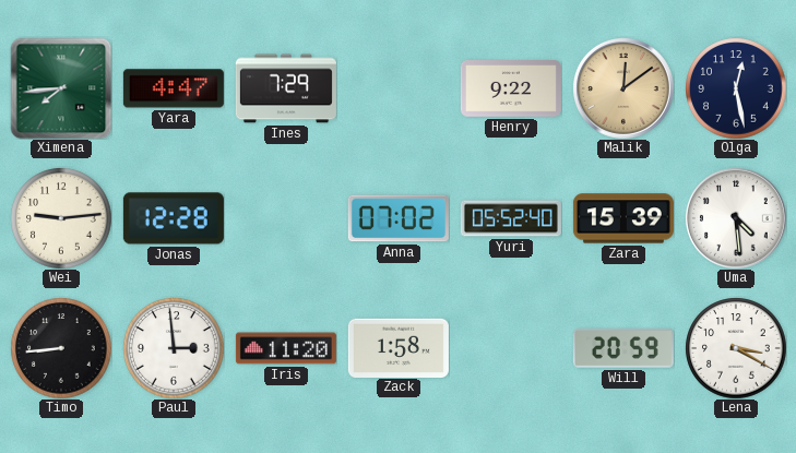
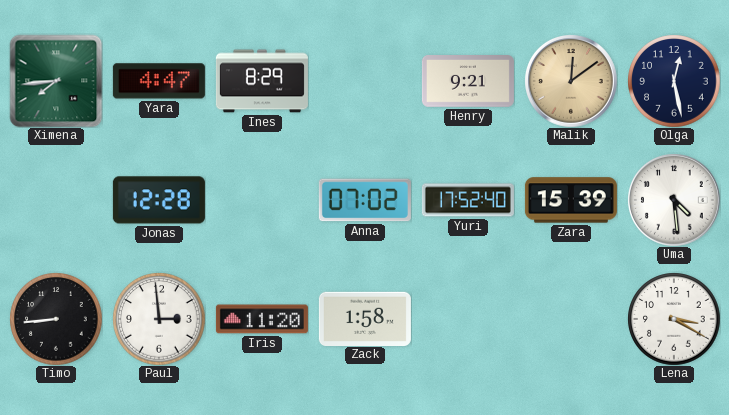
Ines: 7:29 -> 8:29
Henry: 9:22 -> 9:21
Wei: 9:14 -> none
Yuri: 05:52 -> 17:52
Will: 20:59 -> none
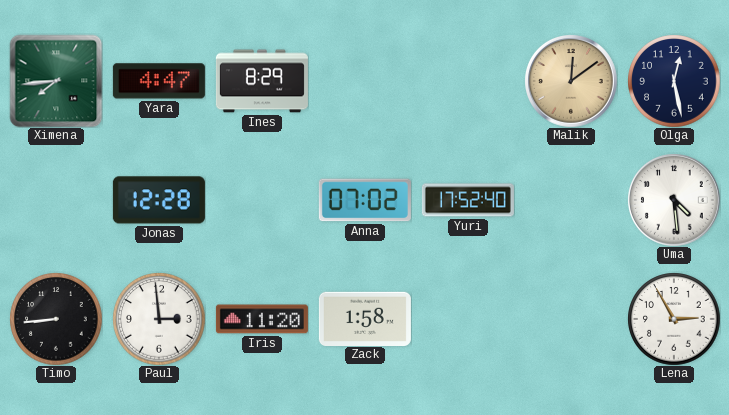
Henry: 9:21 -> none
Zara: 15:39 -> none
Lena: 3:20 -> 2:55
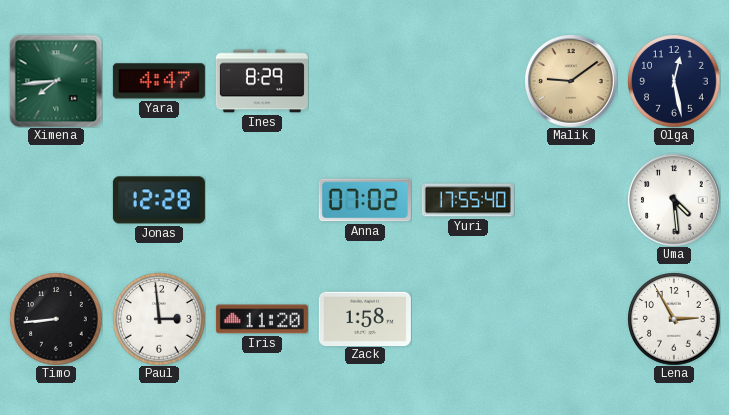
Malik: 12:09 -> 9:09
Yuri: 17:52 -> 17:55
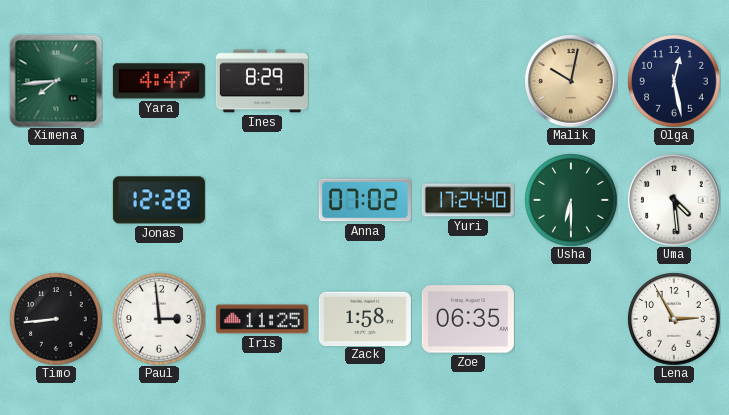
Malik: 9:09 -> 10:02
Yuri: 17:55 -> 17:24
Usha: none -> 6:30
Iris: 11:20 -> 11:25
Zoe: none -> 06:35
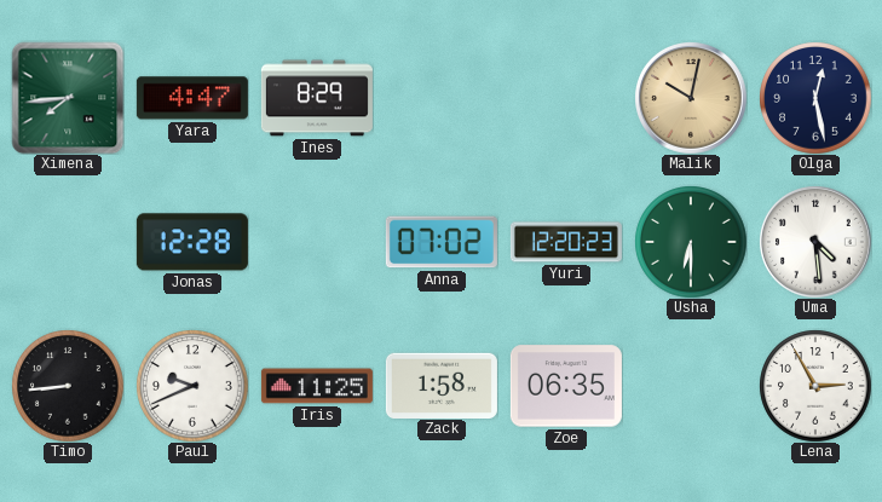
Yuri: 17:24 -> 12:20
Paul: 2:59 -> 9:41
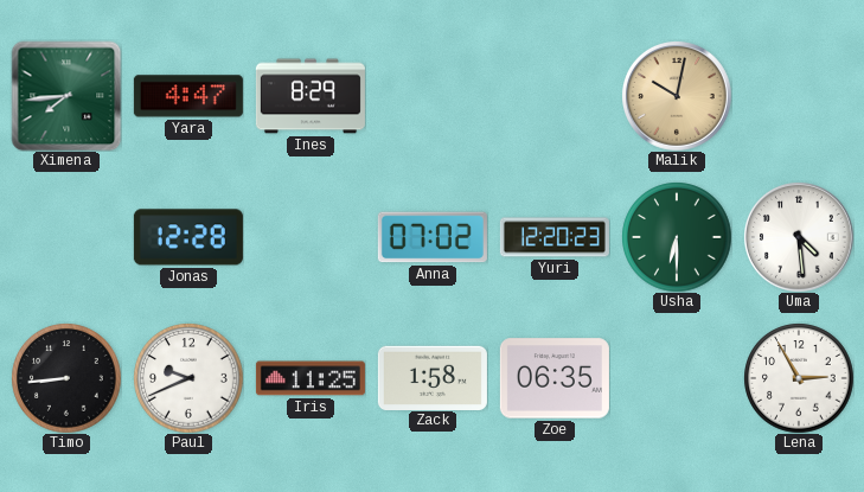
Olga: 12:28 -> none
